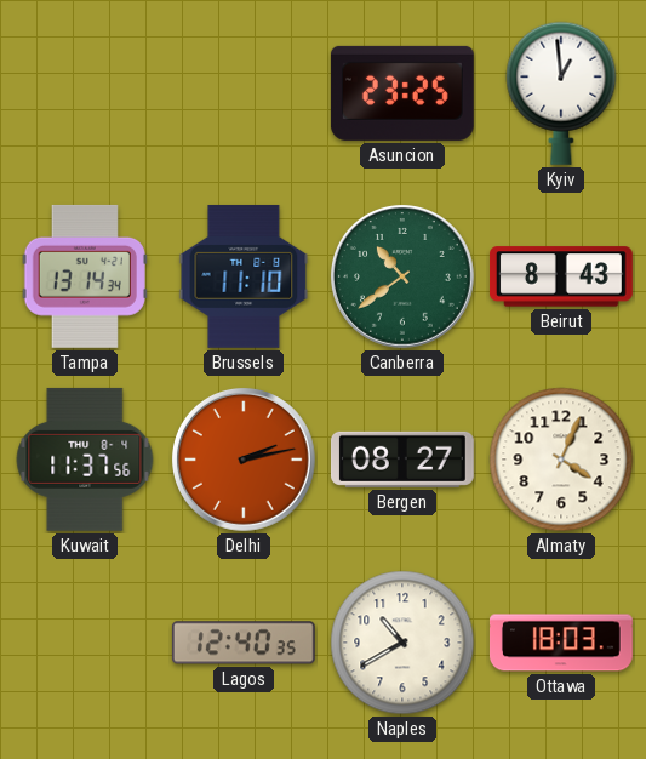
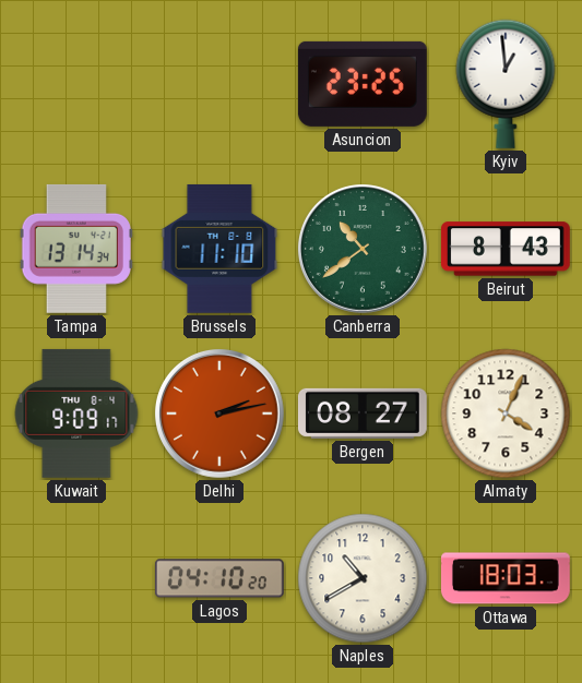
Kuwait: 11:37 -> 9:09
Lagos: 12:40 -> 04:10
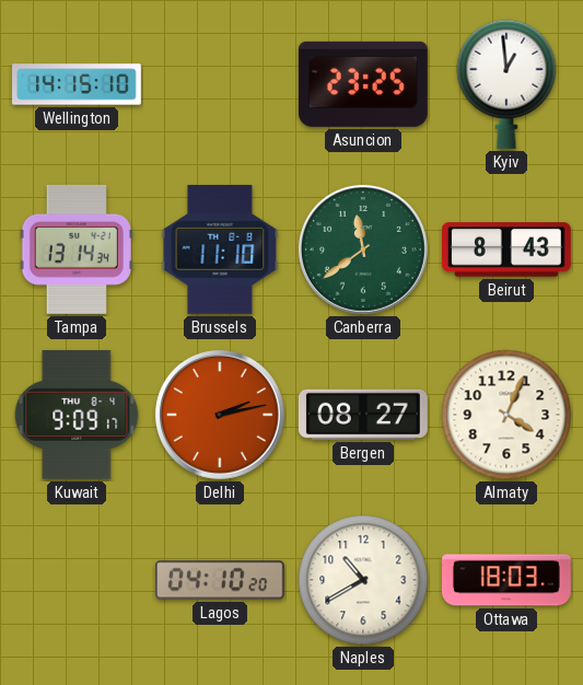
Wellington: none -> 14:15
Canberra: 10:39 -> 11:39
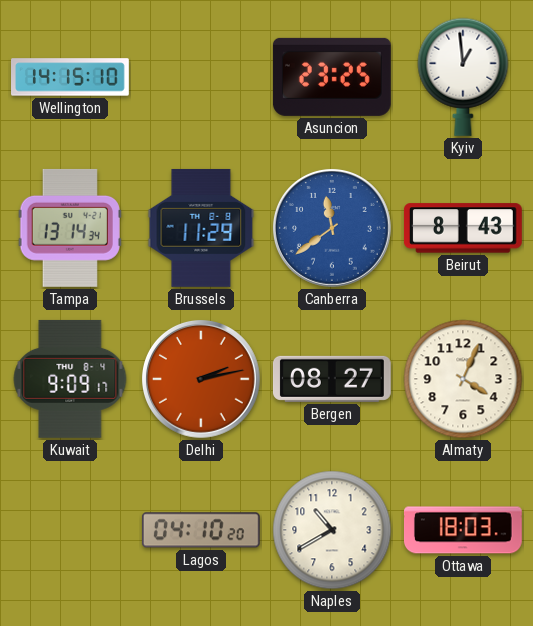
Brussels: 11:10 -> 11:29
Canberra dial: green -> blue
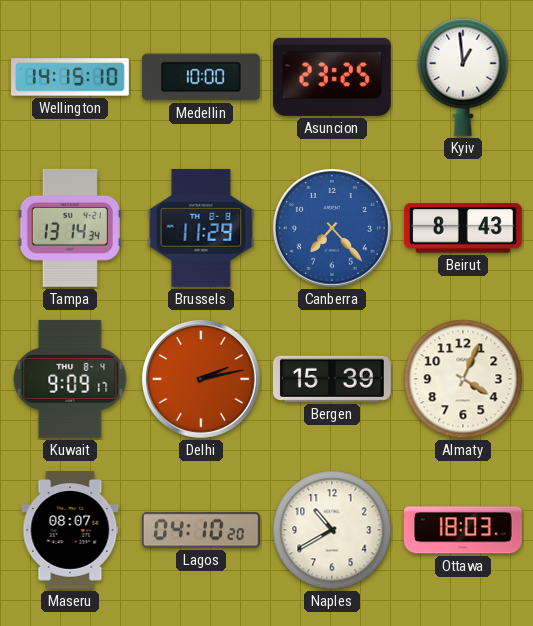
Medellin: none -> 10:00
Canberra: 11:39 -> 7:23
Bergen: 08:27 -> 15:39
Maseru: none -> 08:07
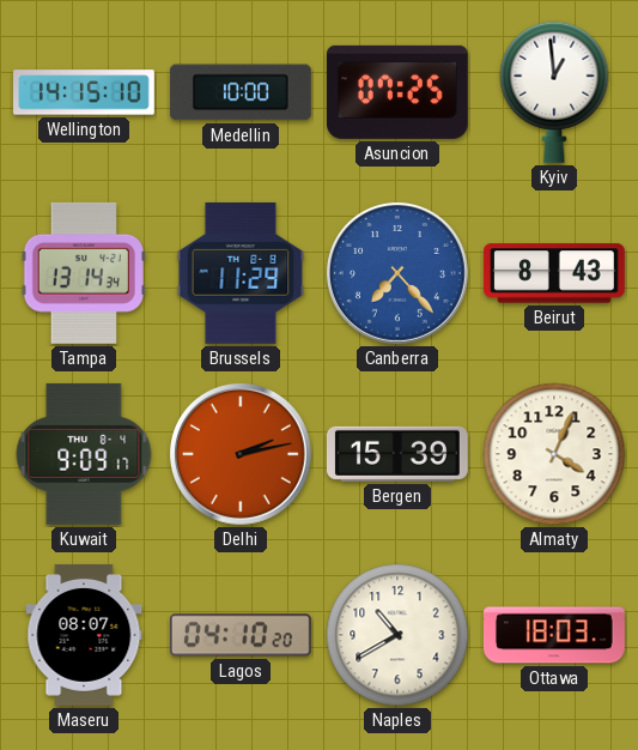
Asuncion: 23:25 -> 07:25
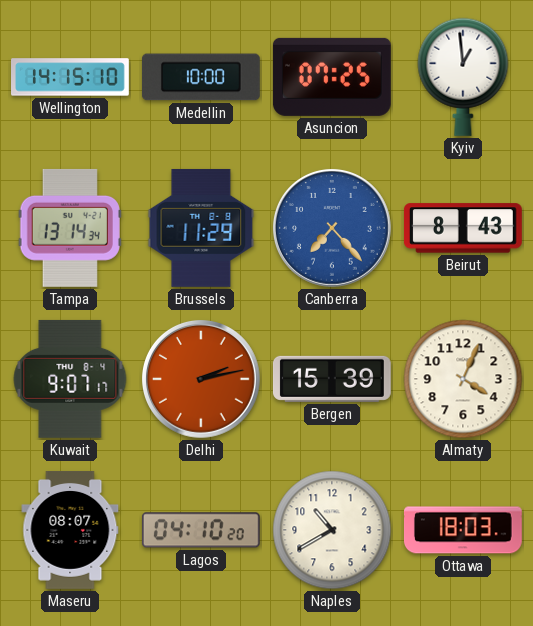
Kuwait: 9:09 -> 9:07
